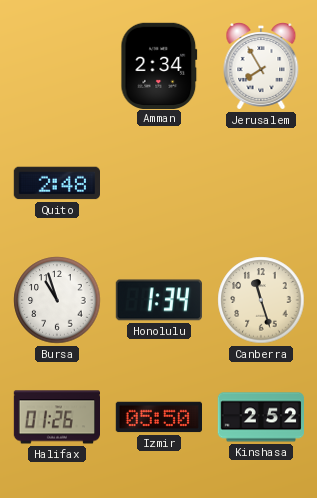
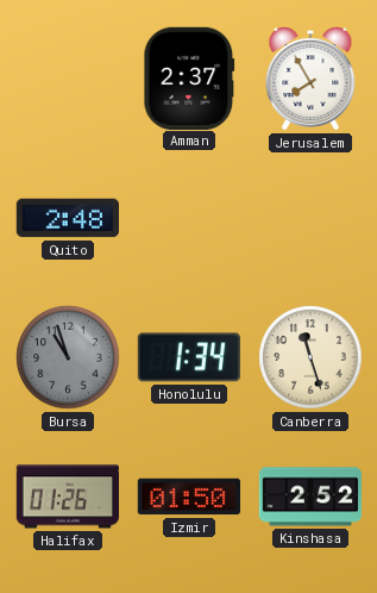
Amman: 2:34 -> 2:37
Bursa dial: white -> grey
Izmir: 05:50 -> 01:50
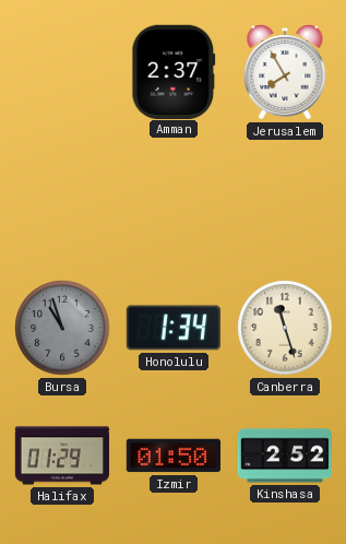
Quito: 2:48 -> none
Halifax: 01:26 -> 01:29
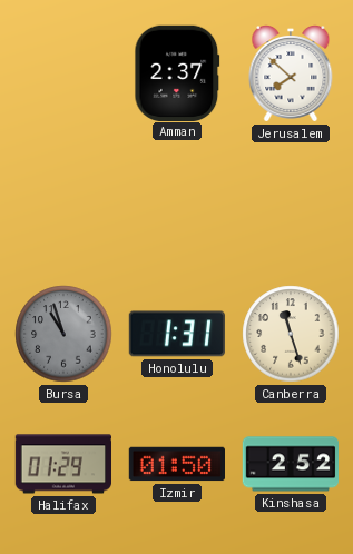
Jerusalem: 7:55 -> 7:52
Honolulu: 1:34 -> 1:31
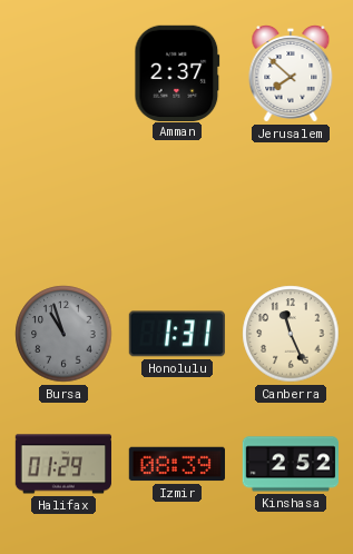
Canberra: 11:27 -> 11:26
Izmir: 01:50 -> 08:39
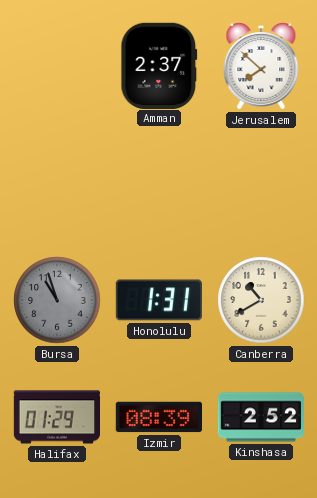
Canberra: 11:26 -> 10:40
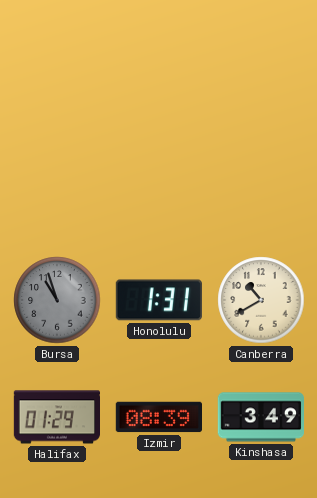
Amman: 2:37 -> none
Jerusalem: 7:52 -> none
Kinshasa: 2:52 -> 3:49
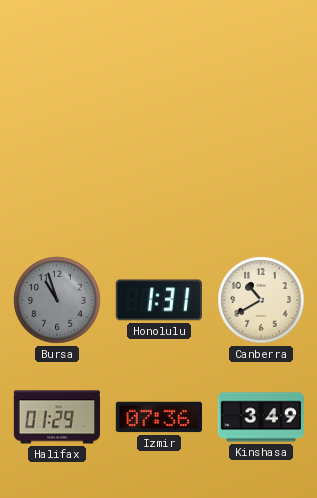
Izmir: 08:39 -> 07:36
